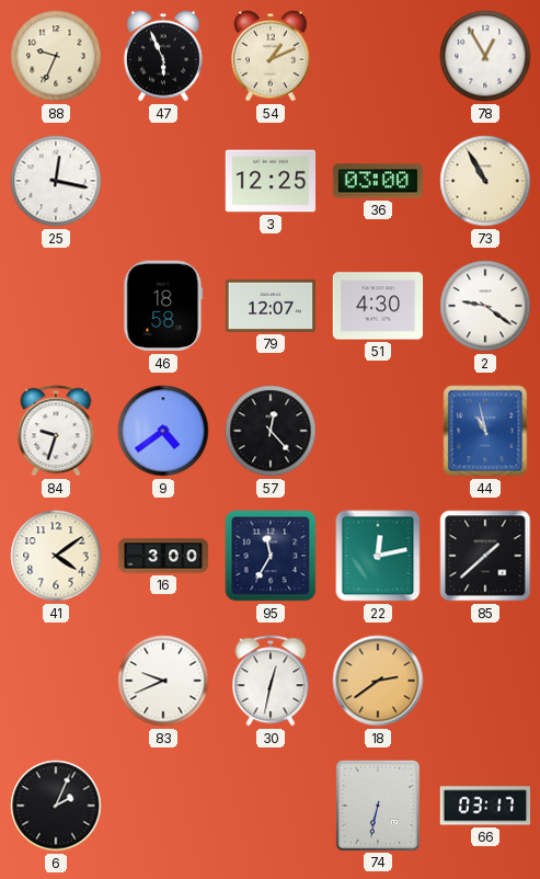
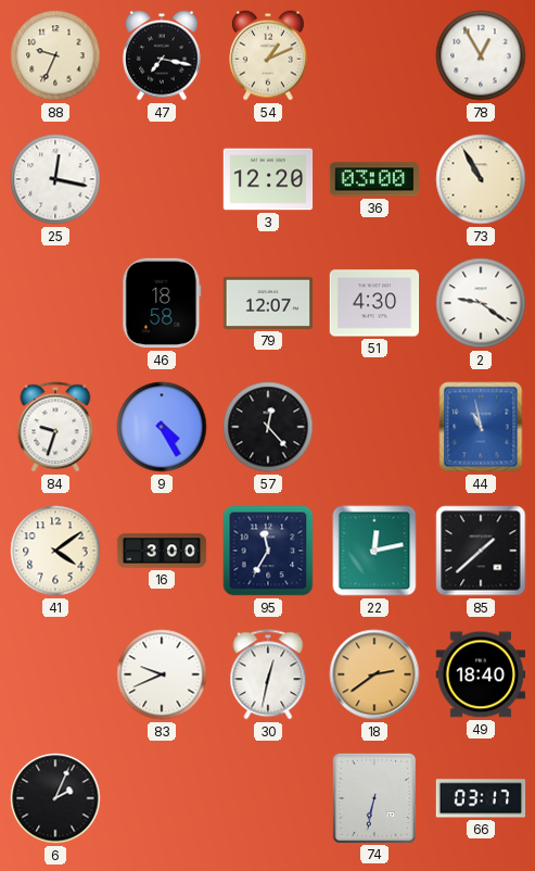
47: 5:56 -> 7:17
3: 12:25 -> 12:20
9: 4:39 -> 4:25
49: none -> 18:40
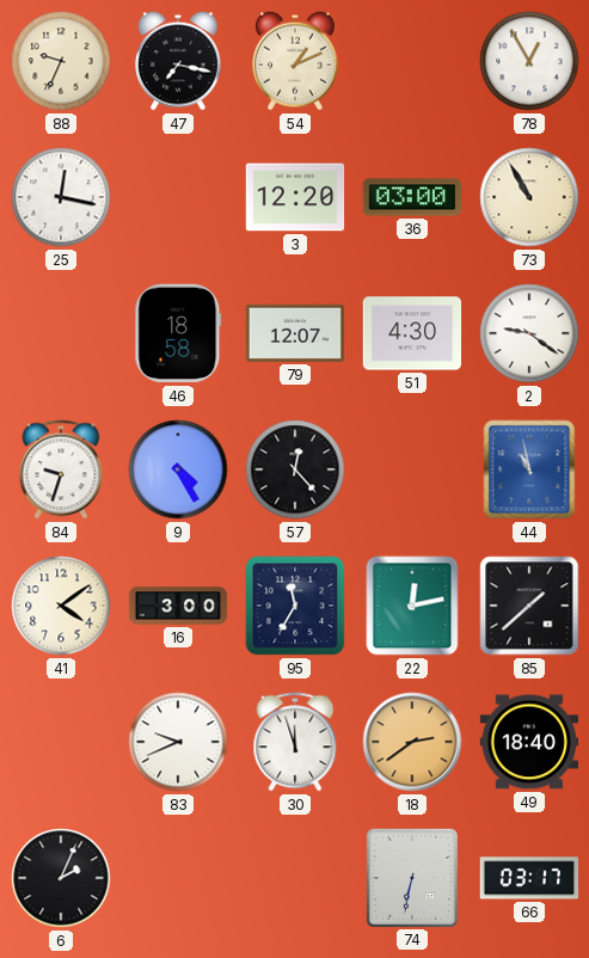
30: 12:32 -> 11:57
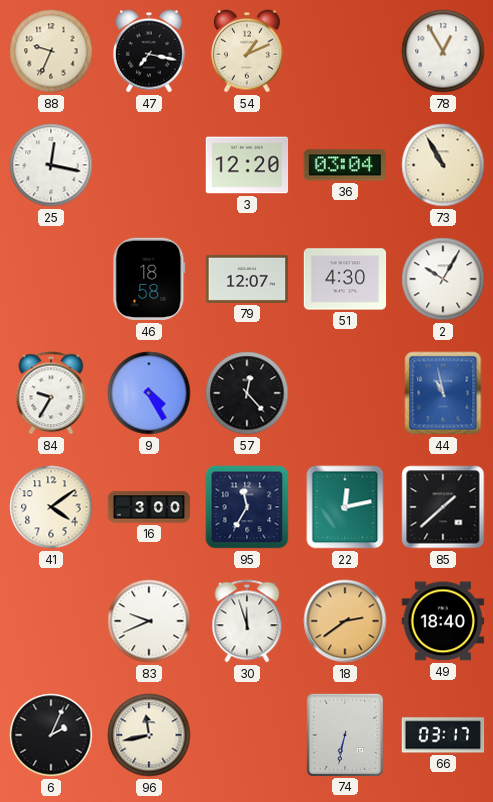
36: 03:00 -> 03:04
2: 9:21 -> 10:05
84: 9:33 -> 9:35
96: none -> 11:43
